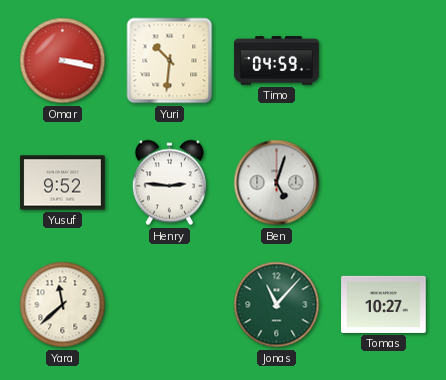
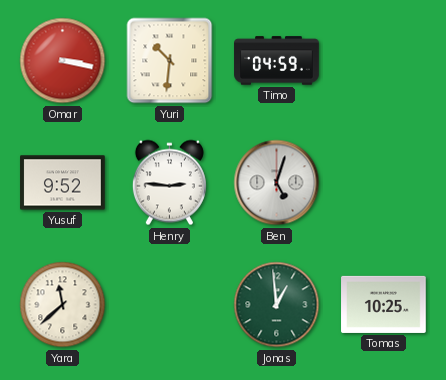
Jonas: 11:07 -> 12:59
Tomas: 10:27 -> 10:25
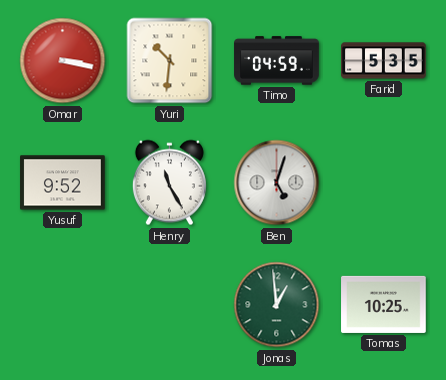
Farid: none -> 5:35
Henry: 2:46 -> 11:25
Yara: 11:38 -> none
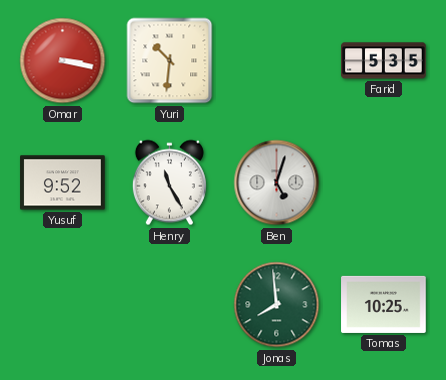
Timo: 04:59 -> none
Jonas: 12:59 -> 7:59
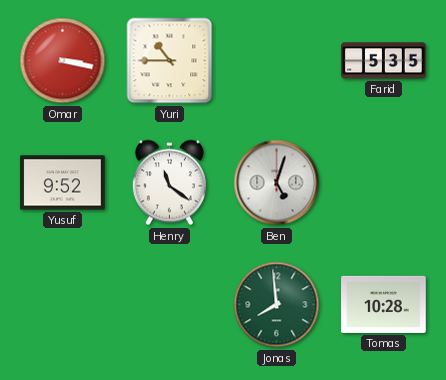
Yuri: 10:31 -> 10:45
Henry: 11:25 -> 11:21
Tomas: 10:25 -> 10:28
